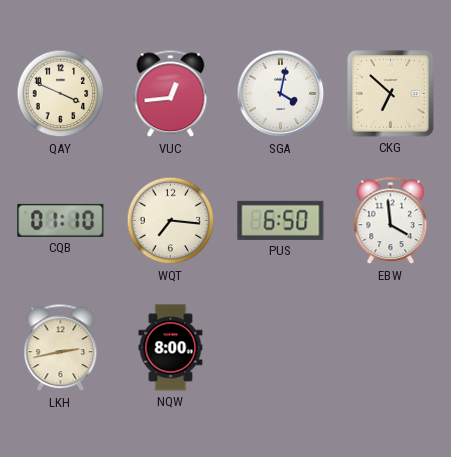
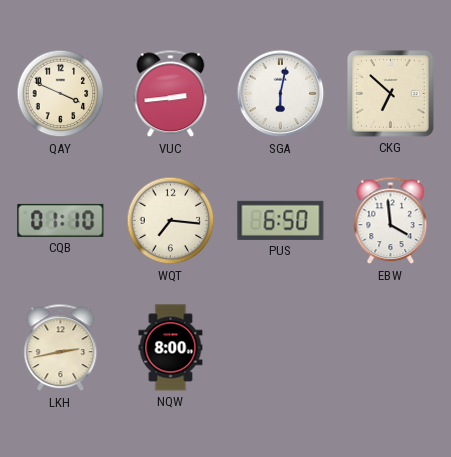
VUC: 12:44 -> 2:44
SGA: 4:02 -> 6:02
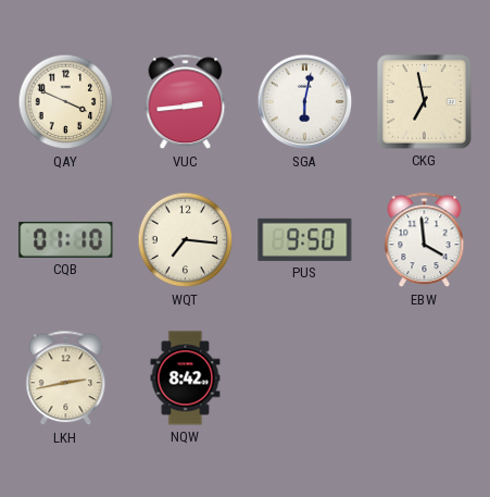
CKG: 6:52 -> 6:58
PUS: 6:50 -> 9:50
NQW: 8:00 -> 8:42
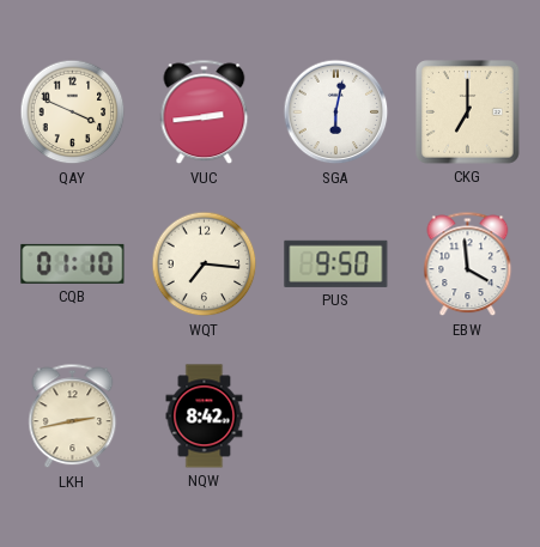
CKG: 6:58 -> 7:00
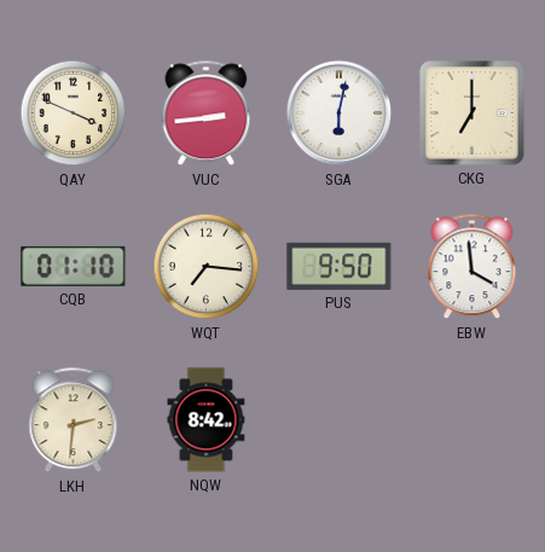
LKH: 2:43 -> 2:31
